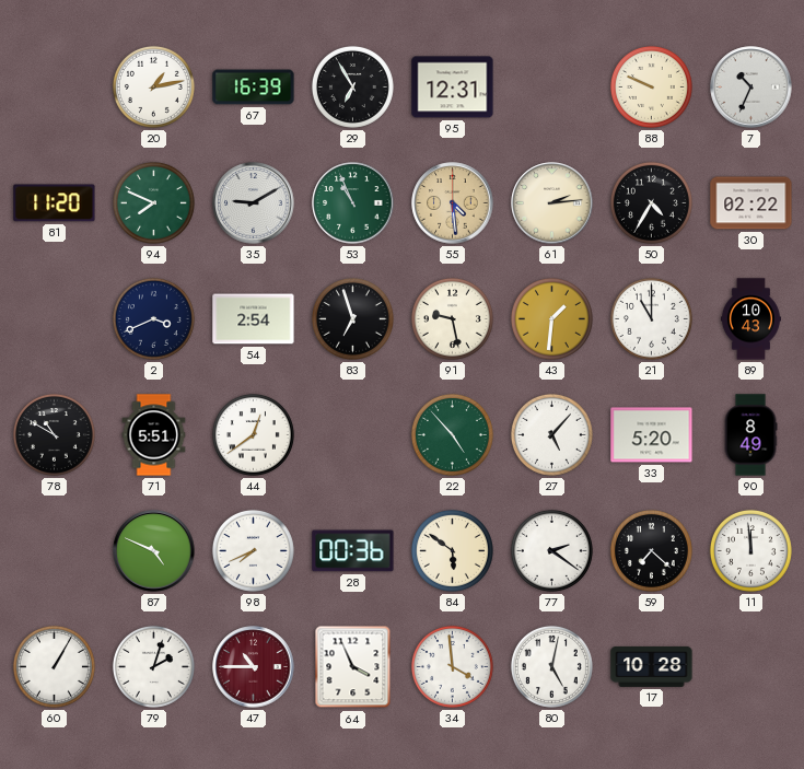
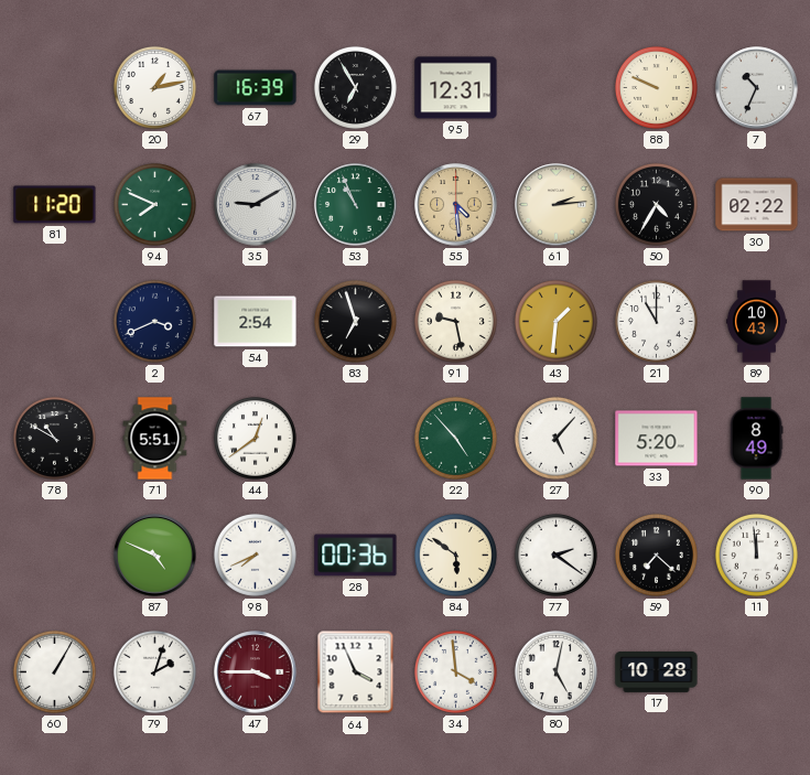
47: 10:45 -> 3:45
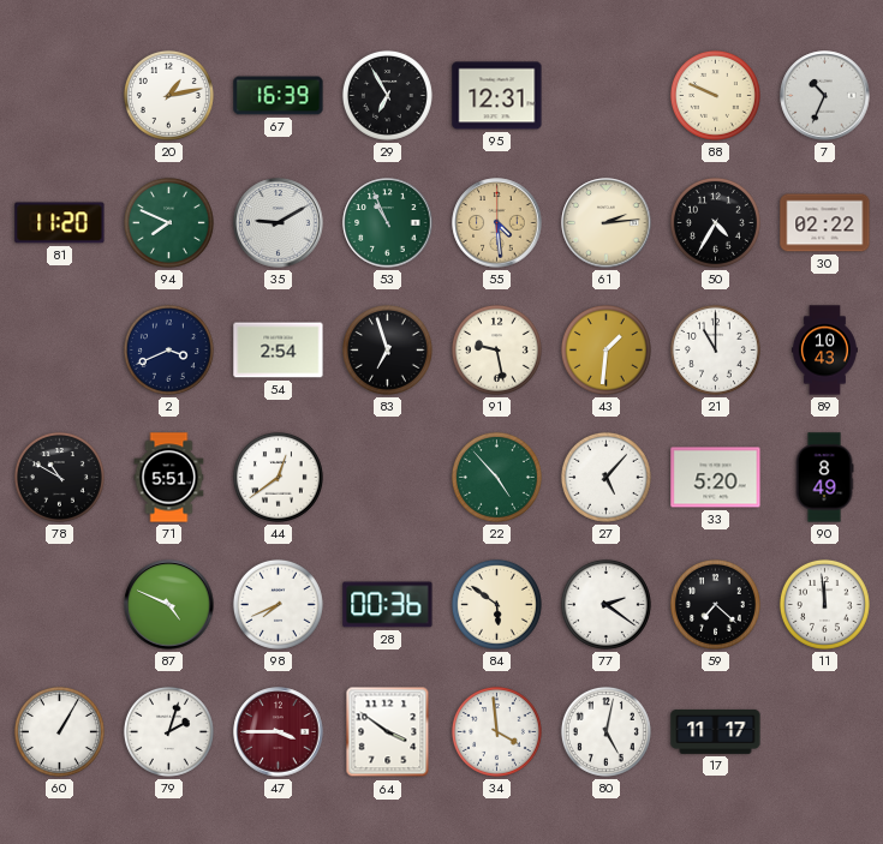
64: 3:56 -> 3:51
17: 10:28 -> 11:17
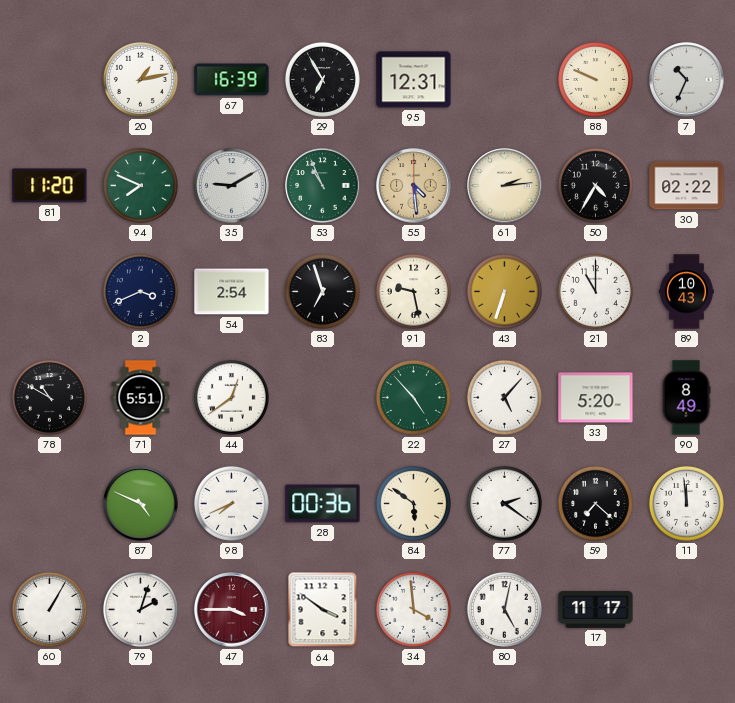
43: 1:31 -> 6:33
